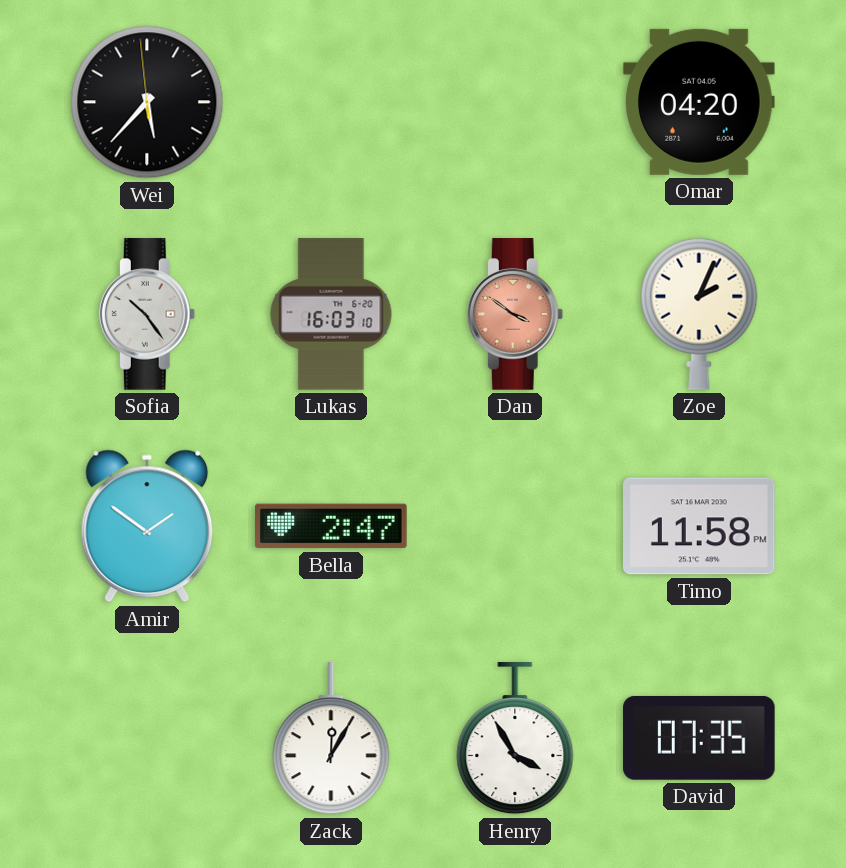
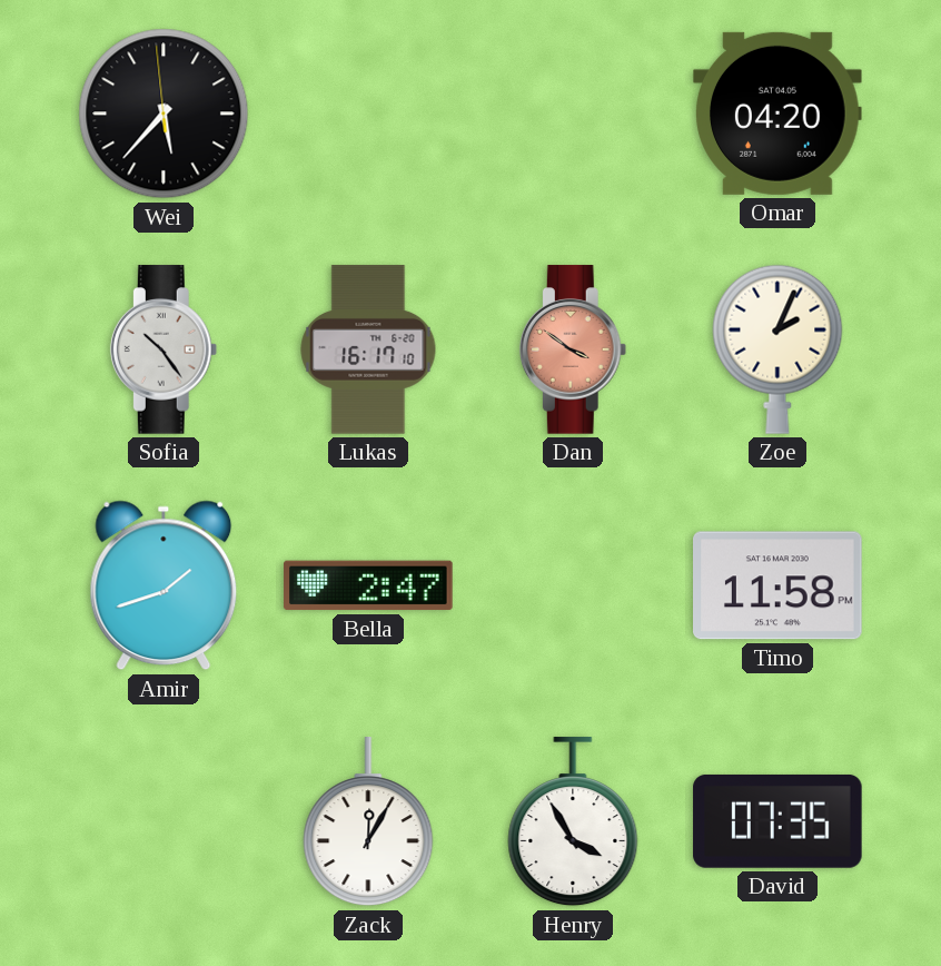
Lukas: 16:03 -> 16:17
Amir: 1:51 -> 1:42
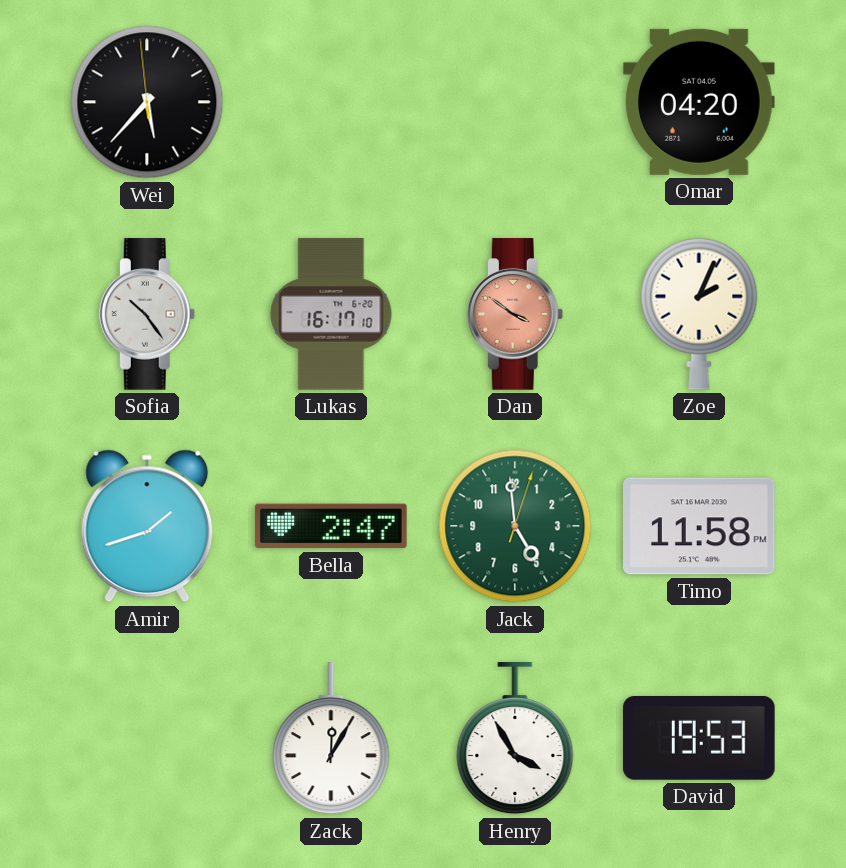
Jack: none -> 4:59
David: 07:35 -> 19:53
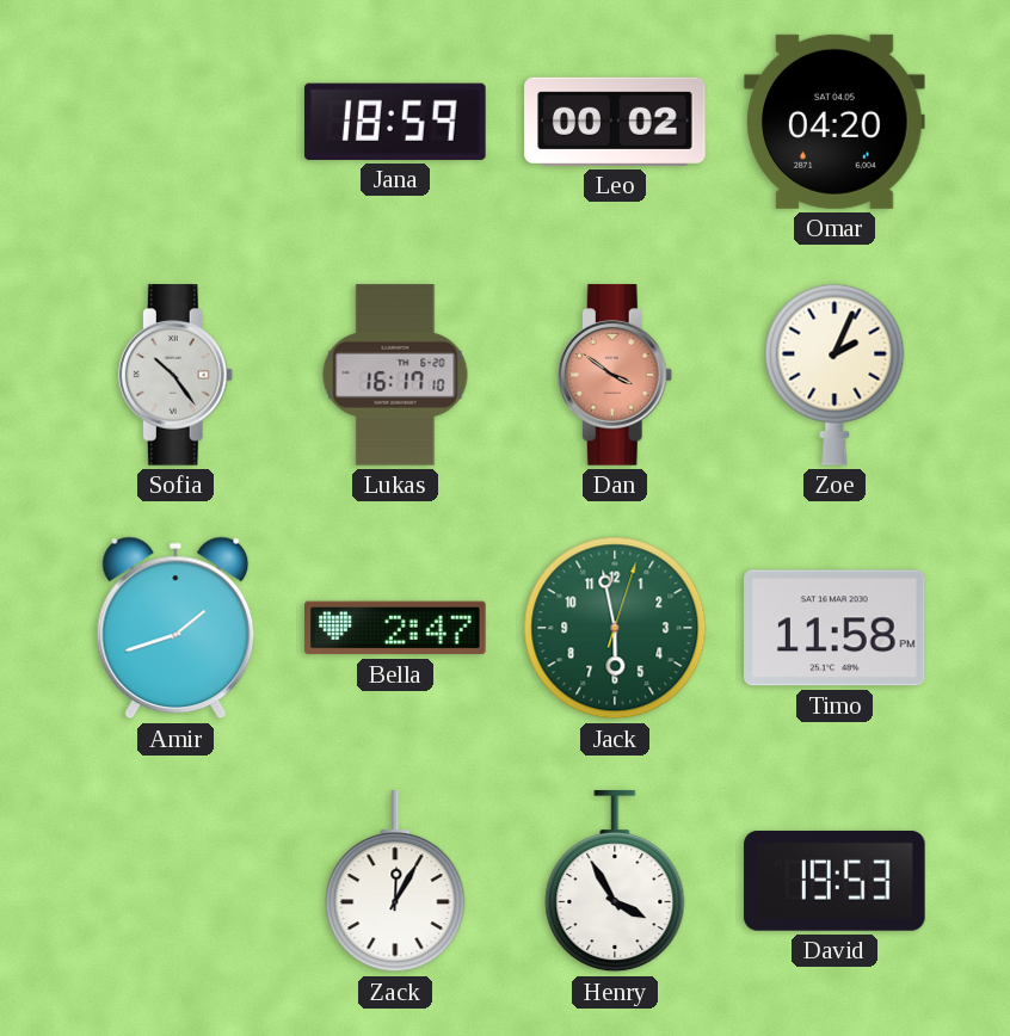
Wei: 5:36 -> none
Jana: none -> 18:59
Leo: none -> 00:02
Jack: 4:59 -> 5:58
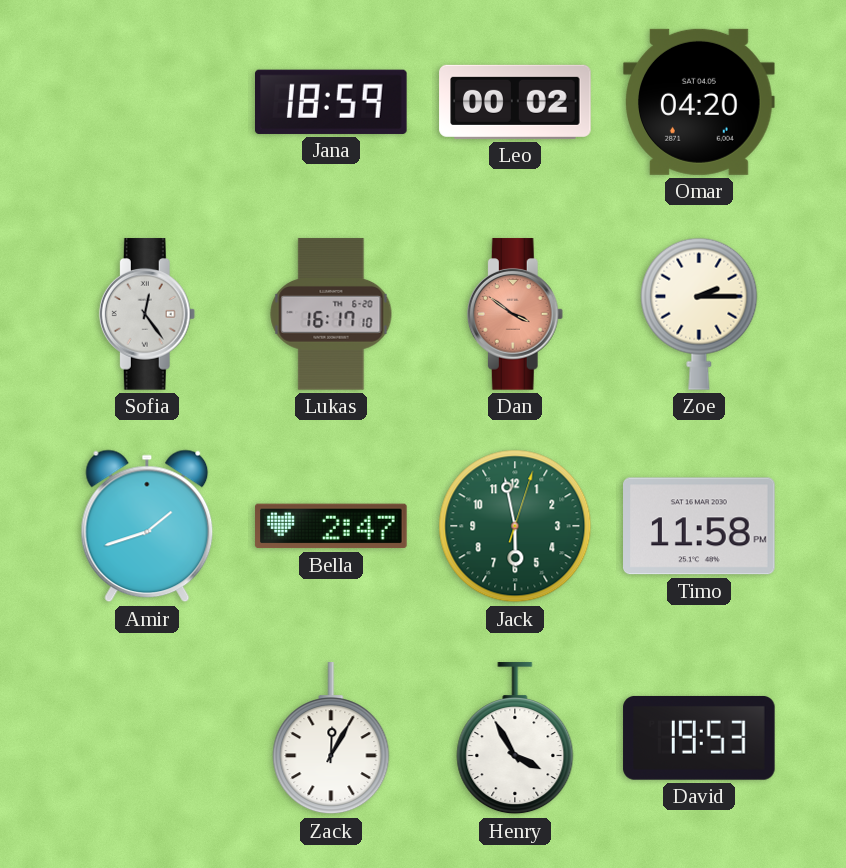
Sofia: 10:24 -> 12:24
Zoe: 2:04 -> 2:15
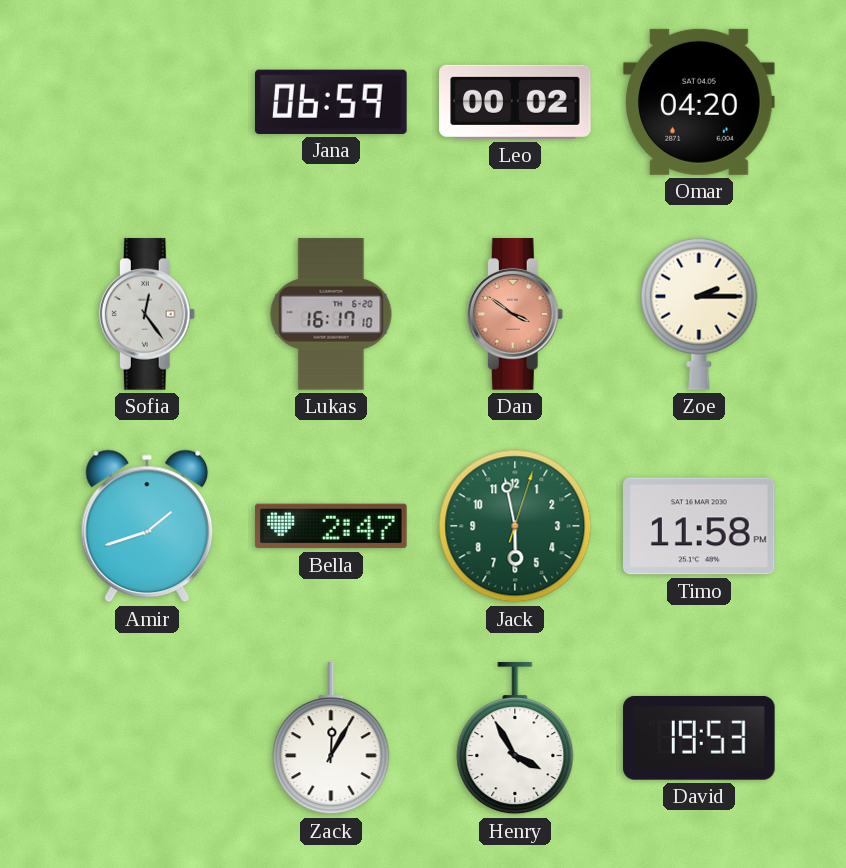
Jana: 18:59 -> 06:59
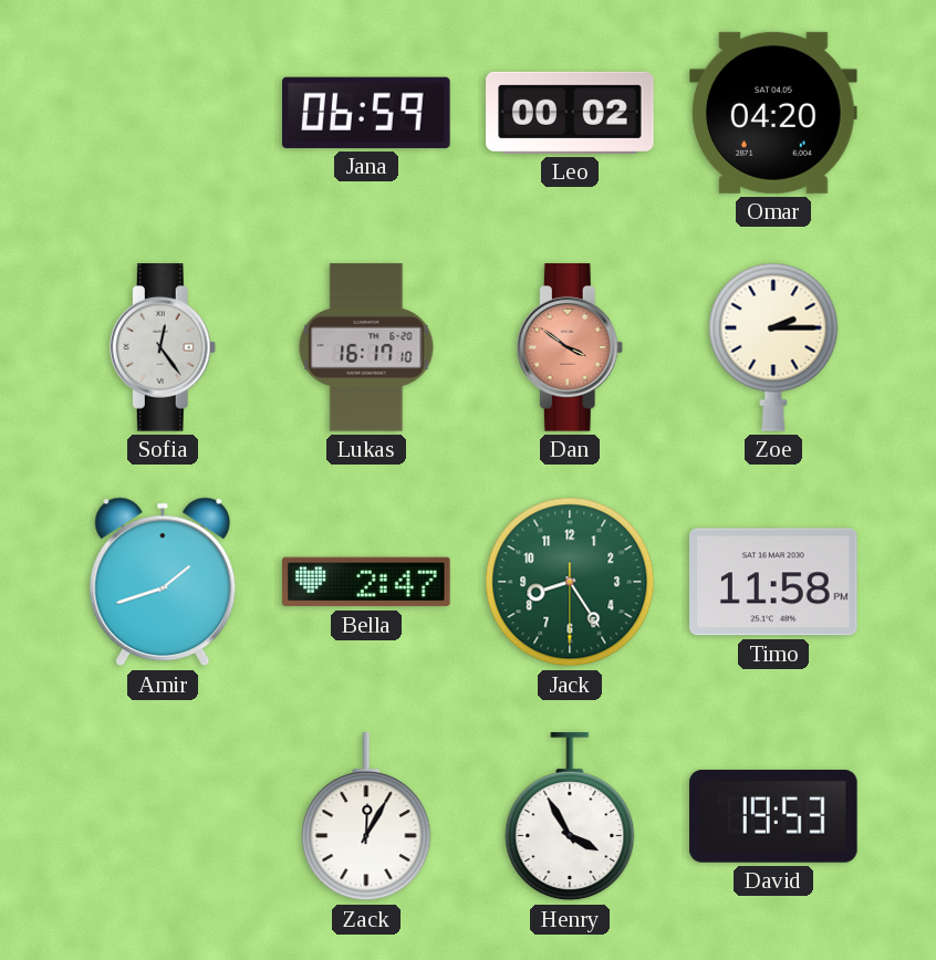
Jack: 5:58 -> 8:24
